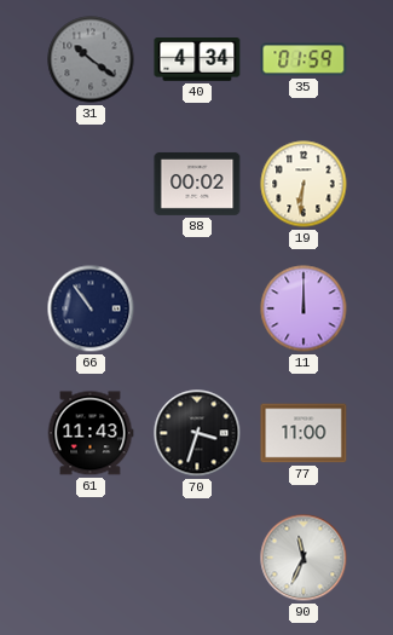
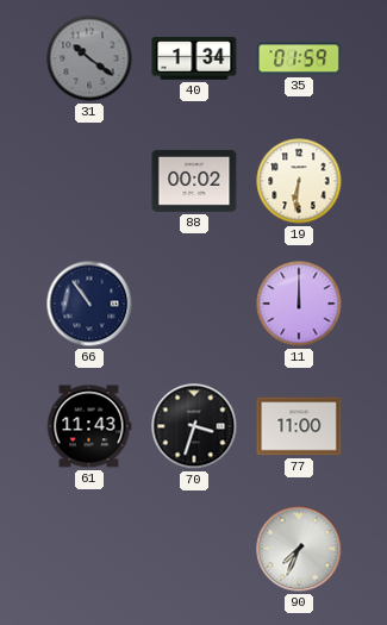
40: 4:34 -> 1:34
90: 11:34 -> 7:34
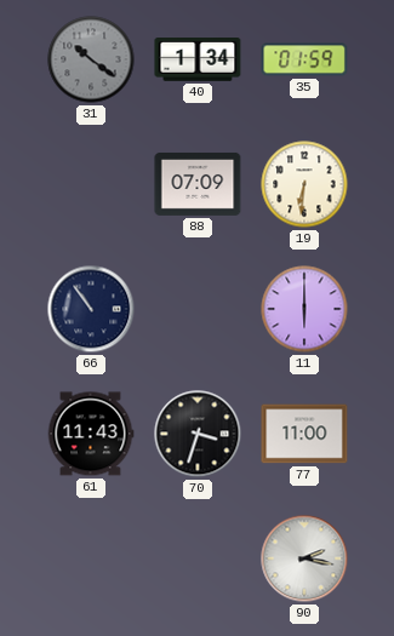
88: 00:02 -> 07:09
11: 12:00 -> 6:00
90: 7:34 -> 2:17
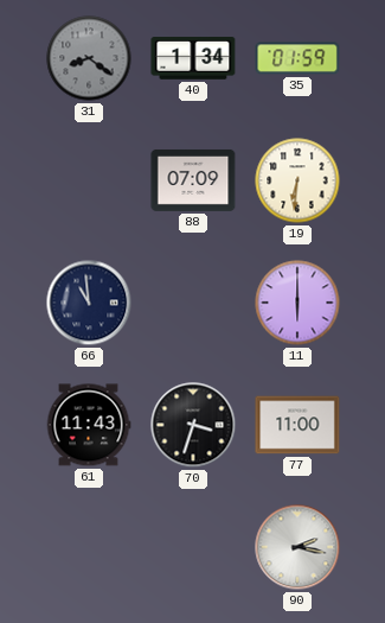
31: 10:21 -> 8:21
66: 10:54 -> 10:59
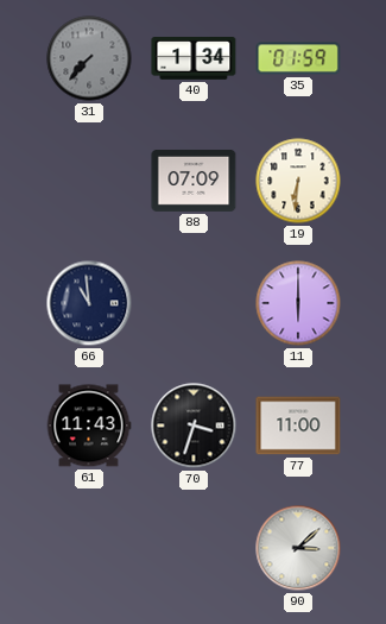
31: 8:21 -> 7:37
90: 2:17 -> 3:08
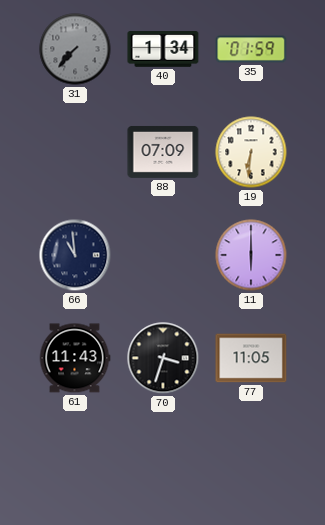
77: 11:00 -> 11:05
90: 3:08 -> none
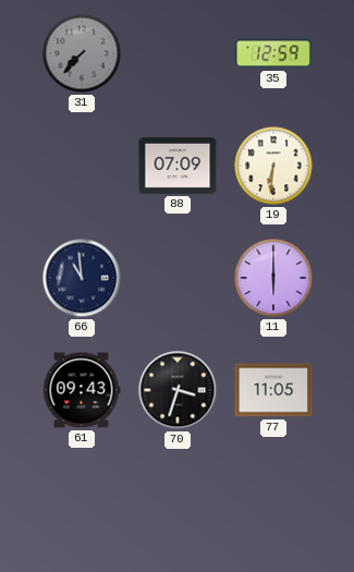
40: 1:34 -> none
35: 01:59 -> 12:59
61: 11:43 -> 09:43
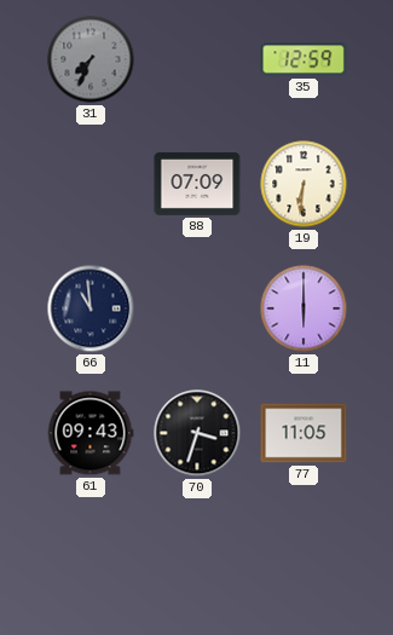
31: 7:37 -> 7:34
